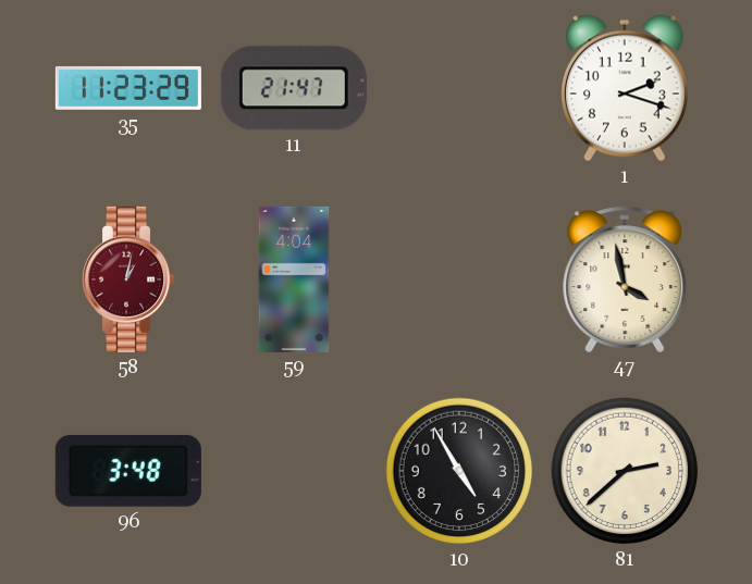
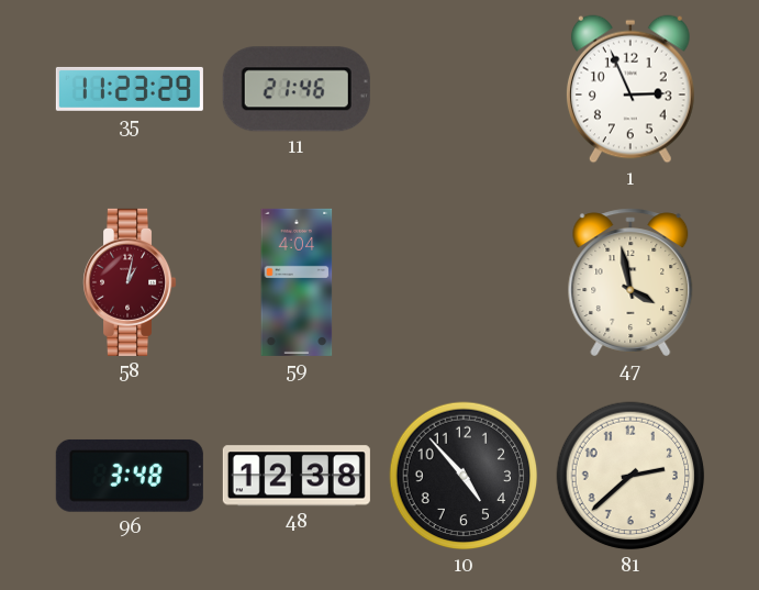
11: 21:47 -> 21:46
1: 2:18 -> 2:56
48: none -> 12:38
10: 4:55 -> 4:53
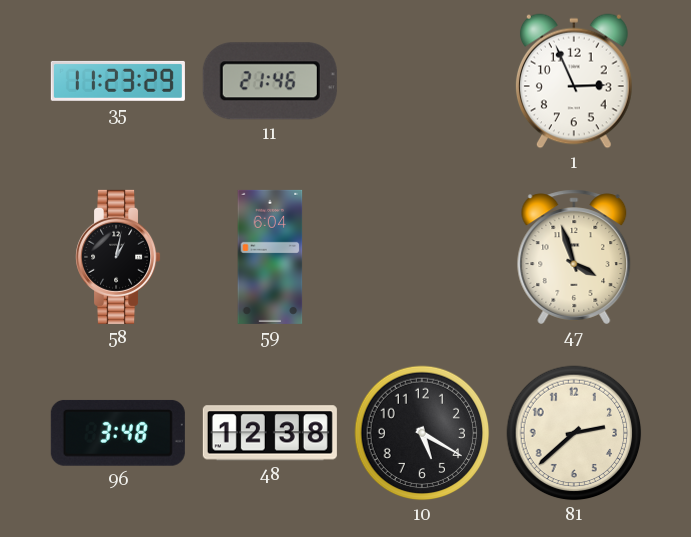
58 dial: burgundy -> black
59: 4:04 -> 6:04
47: 3:58 -> 3:57
10: 4:53 -> 5:20
